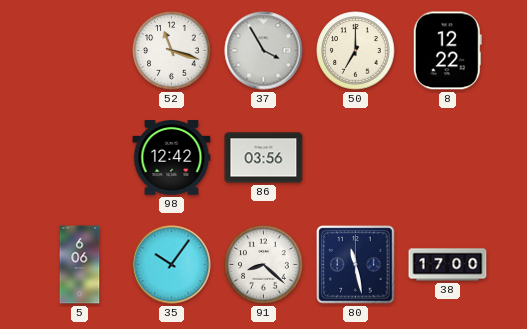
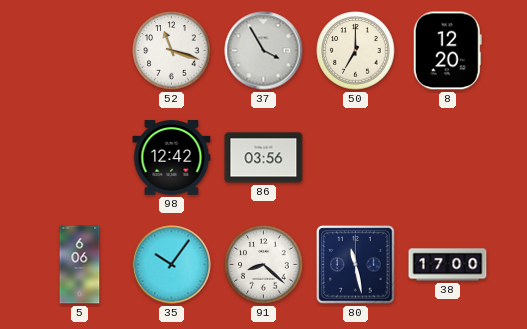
8: 12:22 -> 12:20
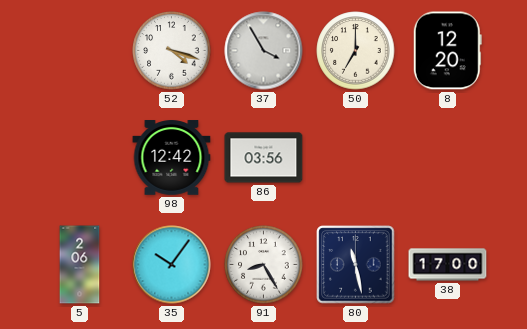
52: 11:18 -> 4:18
5: 6:06 -> 2:06
91: 8:22 -> 8:25
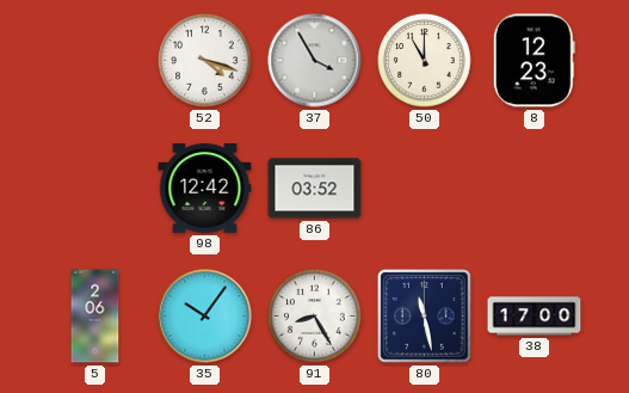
50: 7:00 -> 11:00
8: 12:20 -> 12:23
86: 03:56 -> 03:52
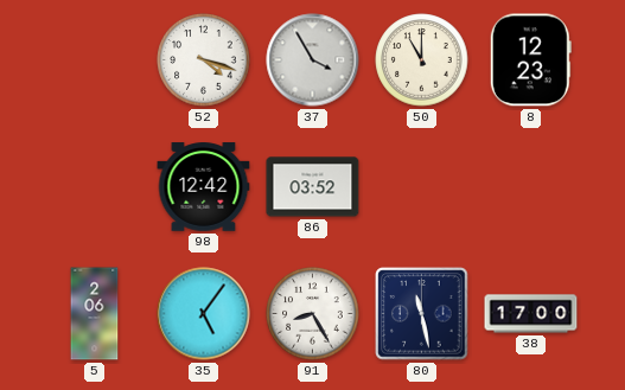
35: 10:06 -> 5:06
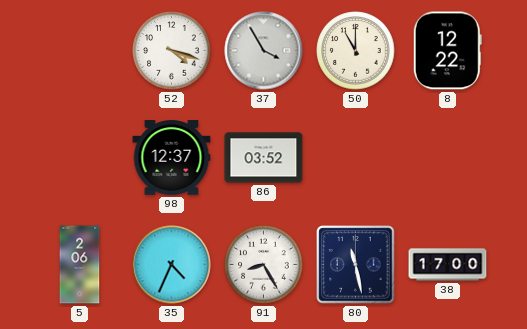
8: 12:23 -> 12:22
98: 12:42 -> 12:37
35: 5:06 -> 4:34
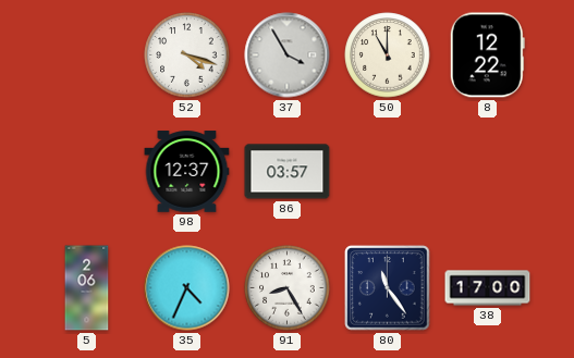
86: 03:52 -> 03:57
80: 11:28 -> 11:24
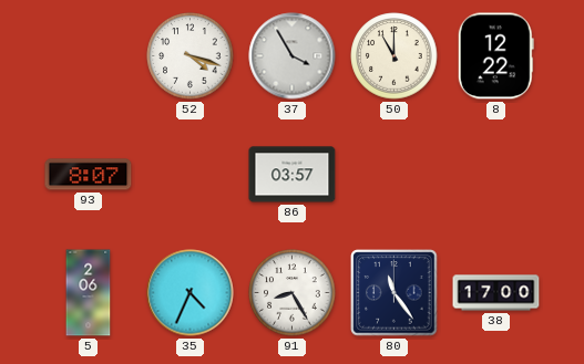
93: none -> 8:07
98: 12:37 -> none
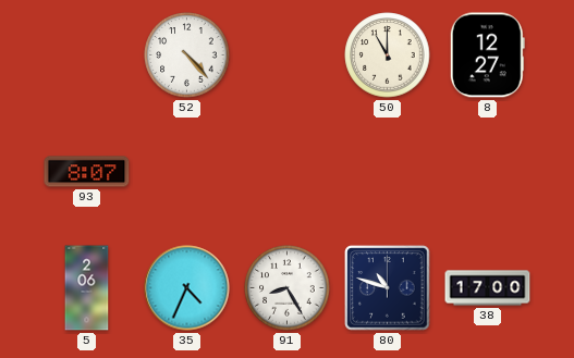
52: 4:18 -> 4:23
37: 3:55 -> none
8: 12:22 -> 12:27
86: 03:57 -> none
80: 11:24 -> 10:48
